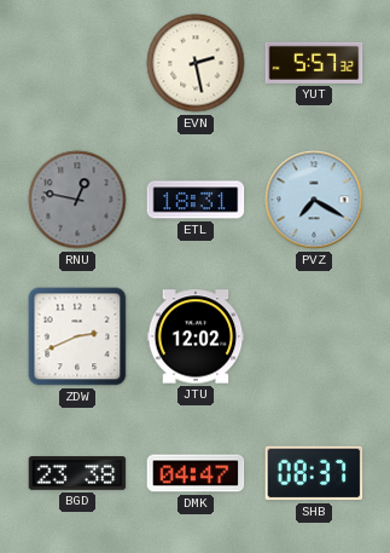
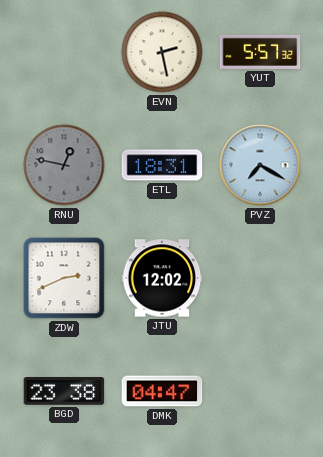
SHB: 08:37 -> none
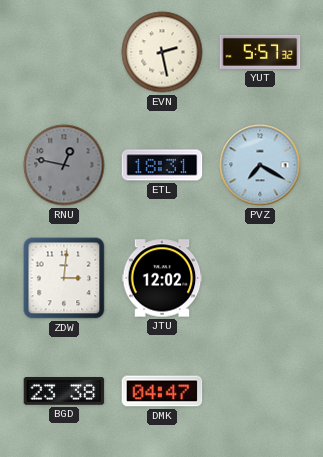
ZDW: 2:41 -> 3:01
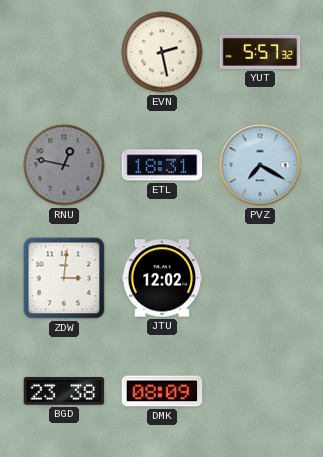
DMK: 04:47 -> 08:09
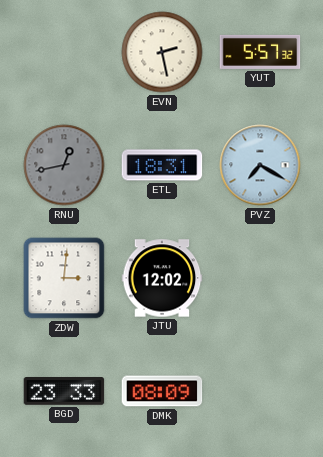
RNU: 12:47 -> 12:43
BGD: 23:38 -> 23:33
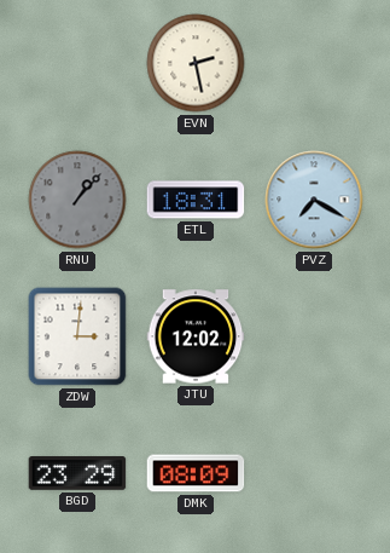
YUT: 5:57 -> none
RNU: 12:43 -> 1:07
BGD: 23:33 -> 23:29
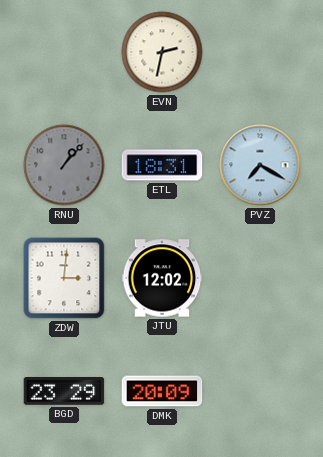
EVN: 2:28 -> 2:32
DMK: 08:09 -> 20:09
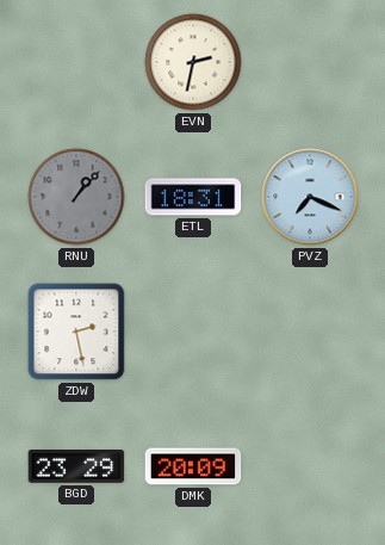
PVZ: 7:20 -> 7:19
ZDW: 3:01 -> 2:28
JTU: 12:02 -> none
